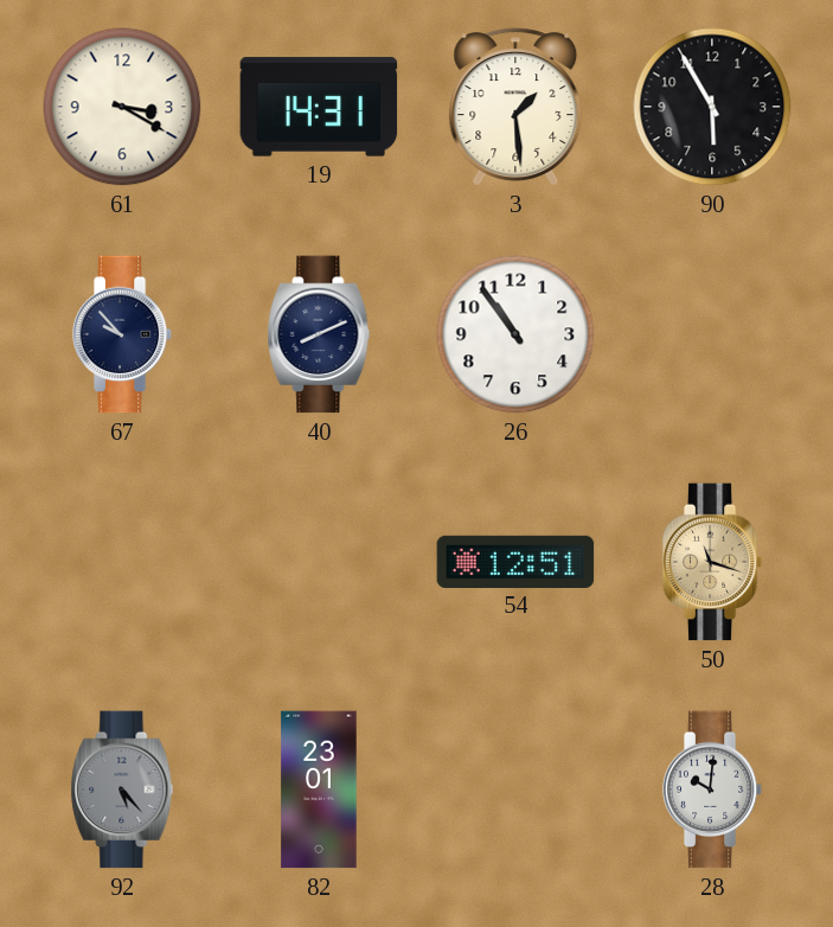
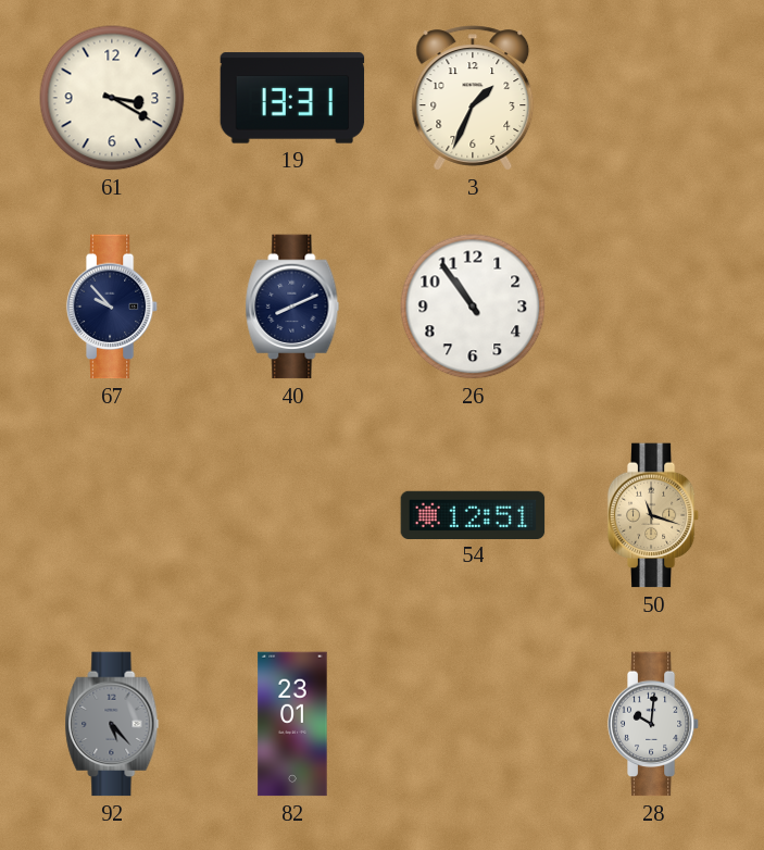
19: 14:31 -> 13:31
3: 1:29 -> 1:34
90: 5:55 -> none
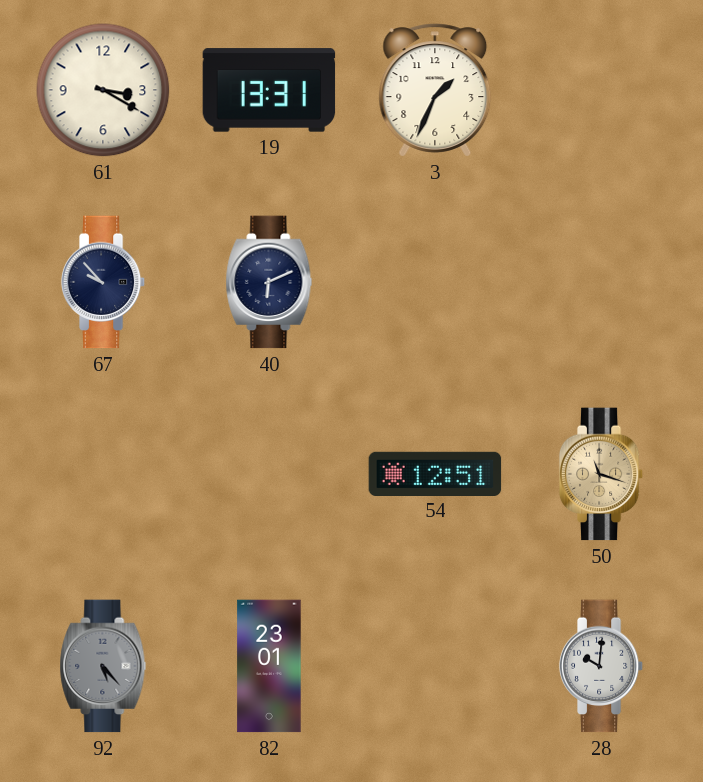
40: 8:11 -> 6:11
26: 10:54 -> none
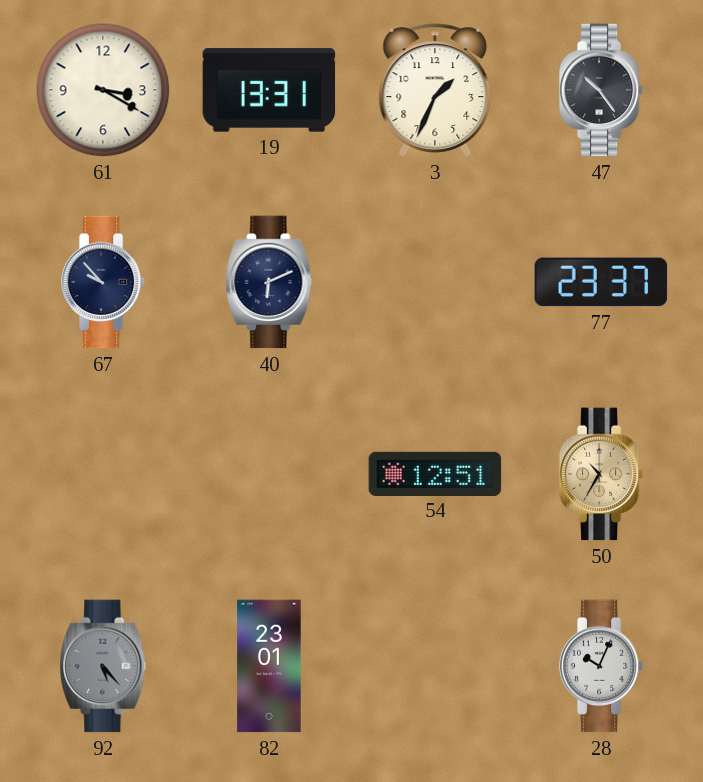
47: none -> 10:24
77: none -> 23:37
50: 11:18 -> 10:35
28: 10:01 -> 10:04
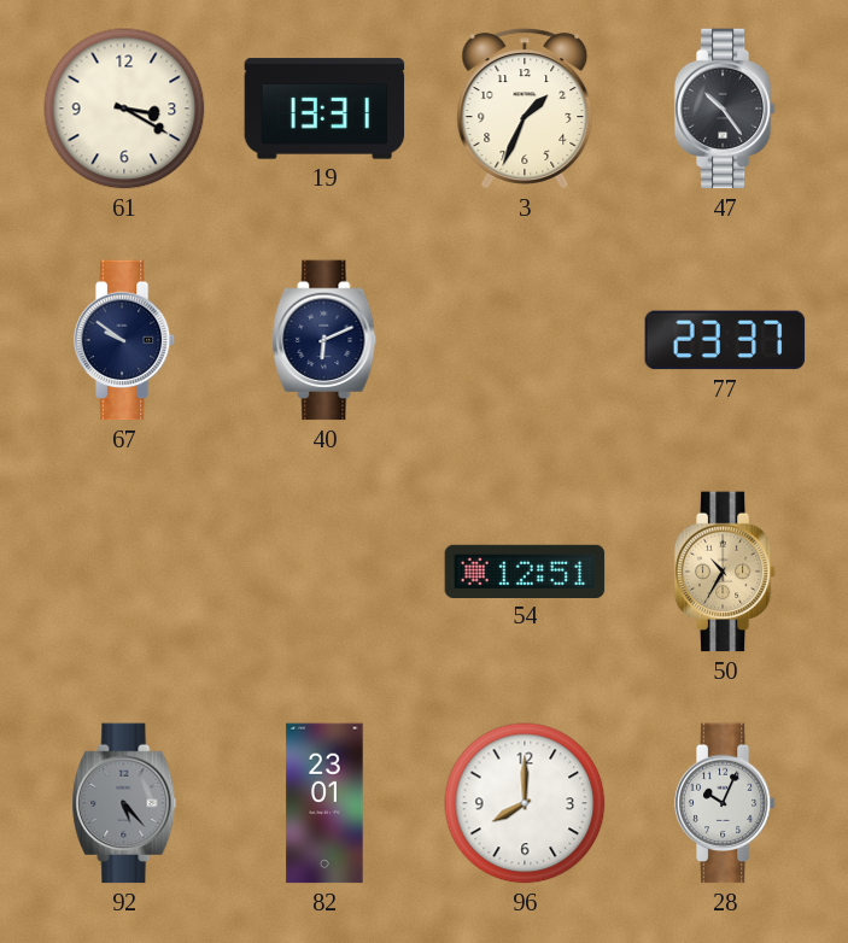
67: 9:53 -> 9:51
96: none -> 8:00
